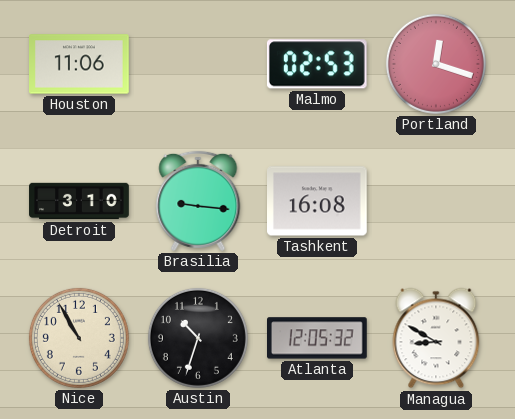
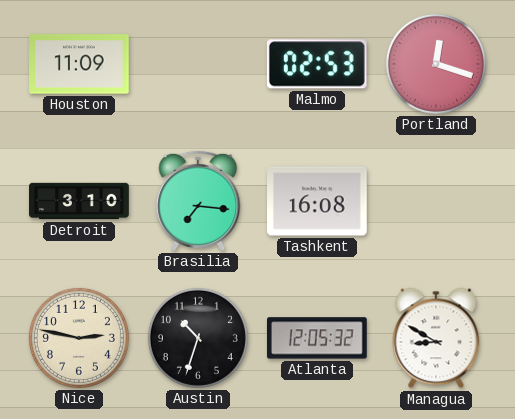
Houston: 11:06 -> 11:09
Brasilia: 9:16 -> 7:16
Nice: 10:55 -> 2:47
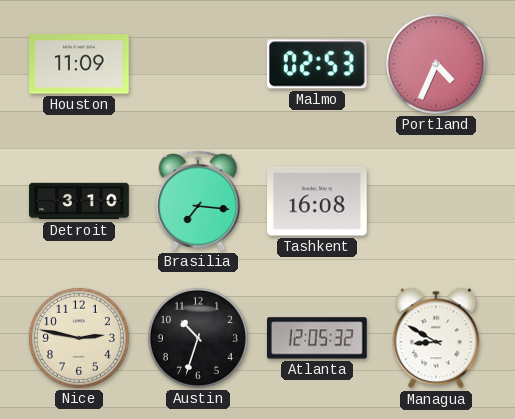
Portland: 12:18 -> 4:34
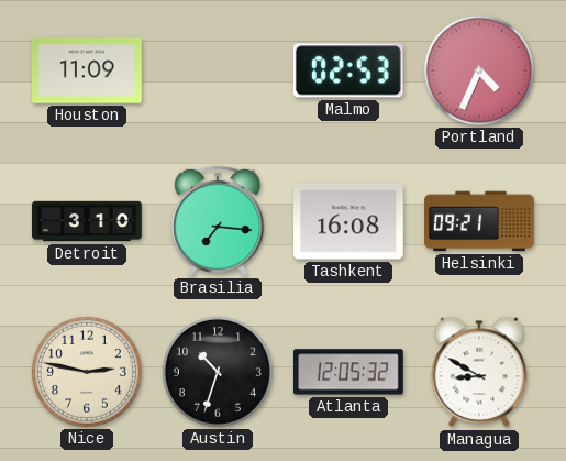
Helsinki: none -> 09:21
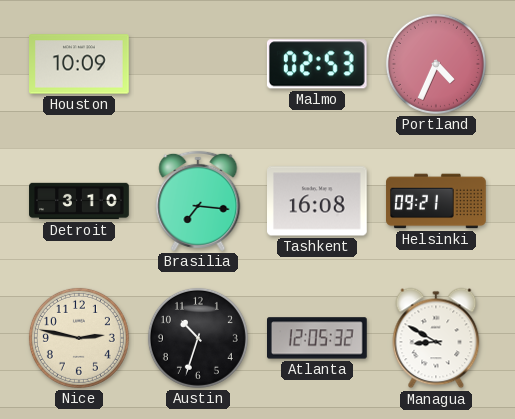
Houston: 11:09 -> 10:09
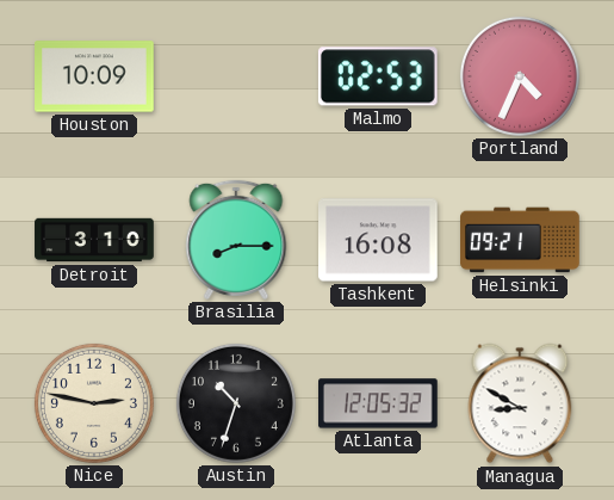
Brasilia: 7:16 -> 8:15
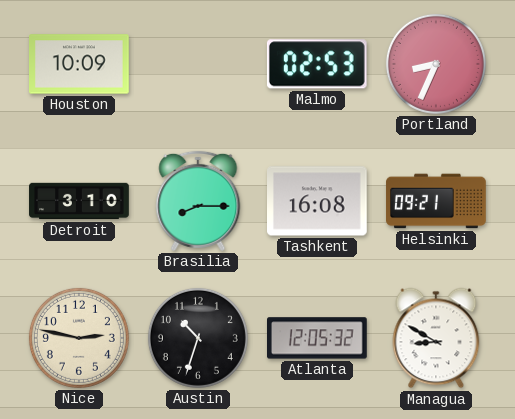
Portland: 4:34 -> 8:34
